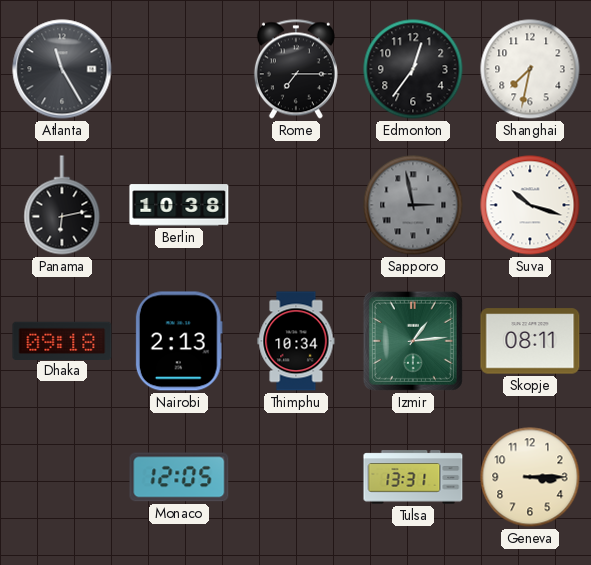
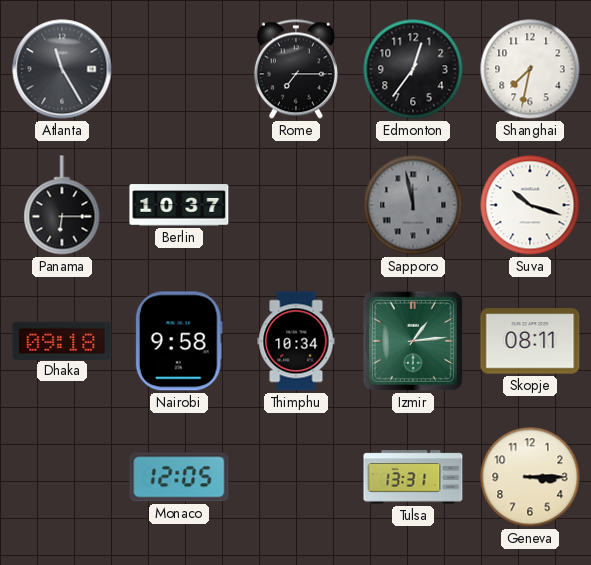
Panama: 6:13 -> 6:15
Berlin: 10:38 -> 10:37
Sapporo: 2:58 -> 11:58
Nairobi: 2:13 -> 9:58
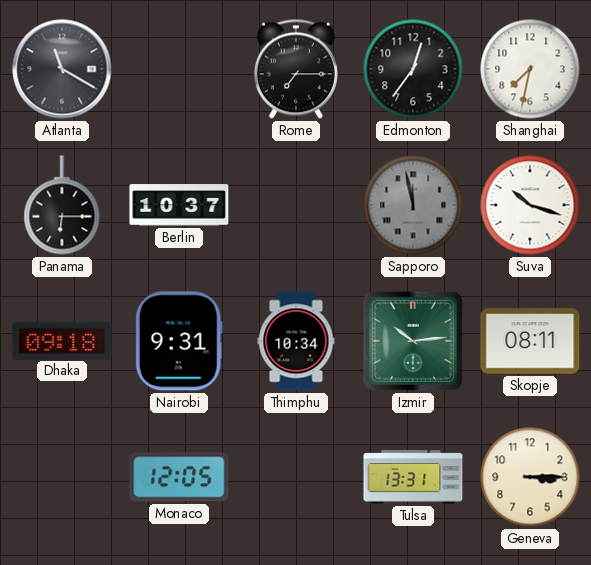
Atlanta: 11:25 -> 11:20
Nairobi: 9:58 -> 9:31
Izmir: 1:14 -> 10:14
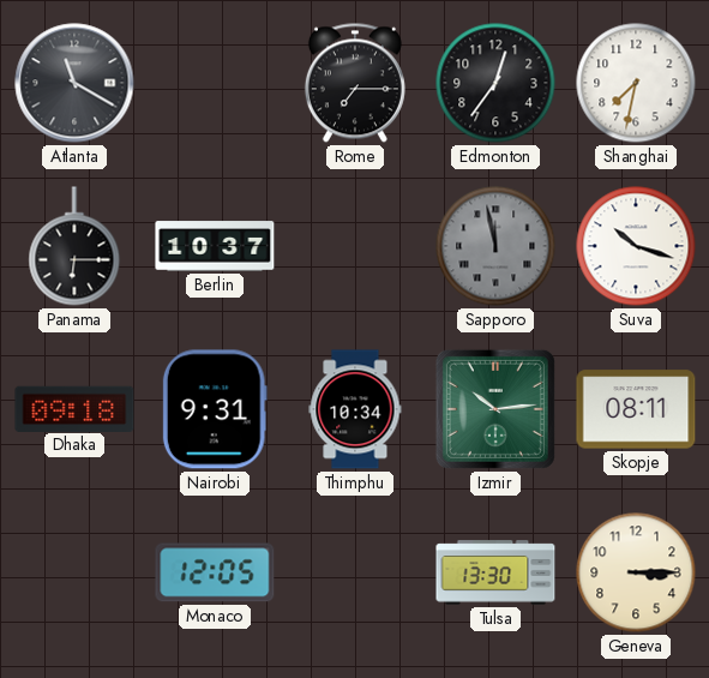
Tulsa: 13:31 -> 13:30
